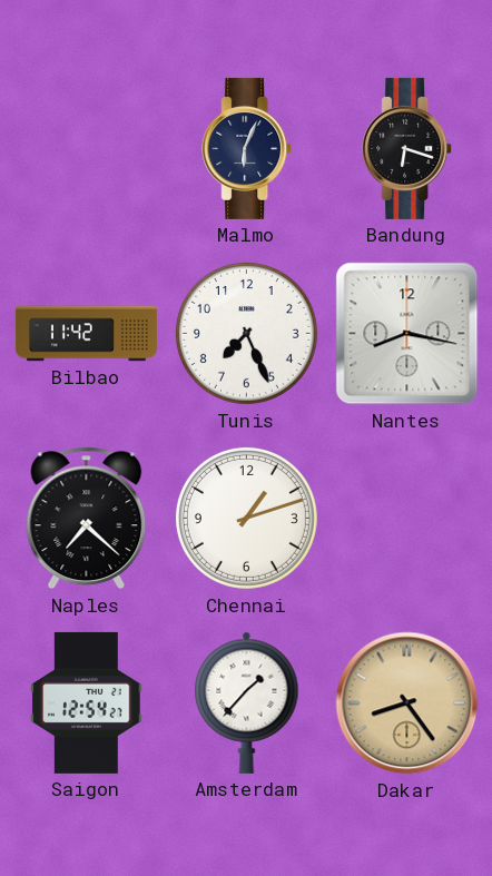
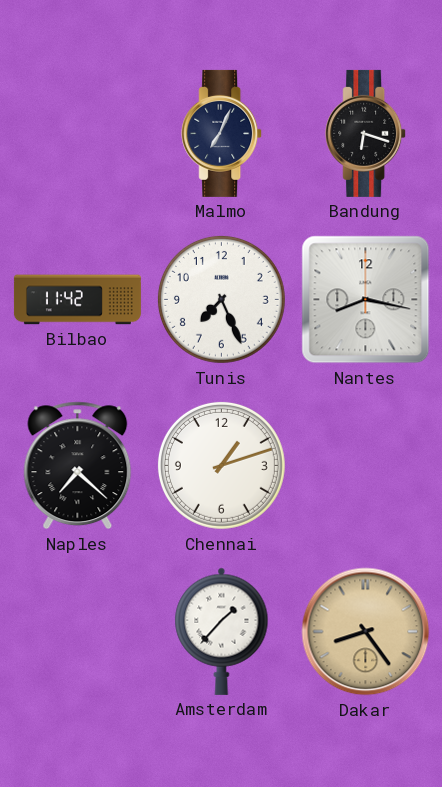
Malmo: 6:04 -> 7:04
Saigon: 12:54 -> none
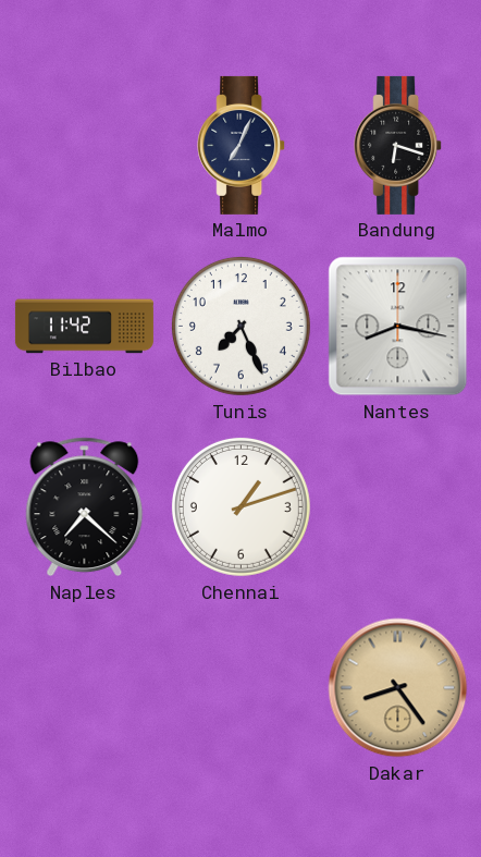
Amsterdam: 1:37 -> none
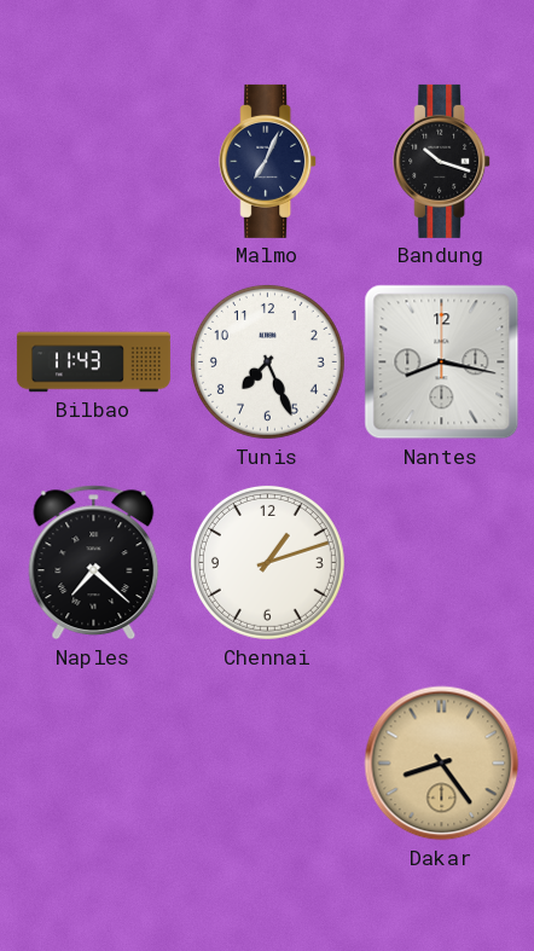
Bandung: 6:18 -> 10:18
Bilbao: 11:42 -> 11:43
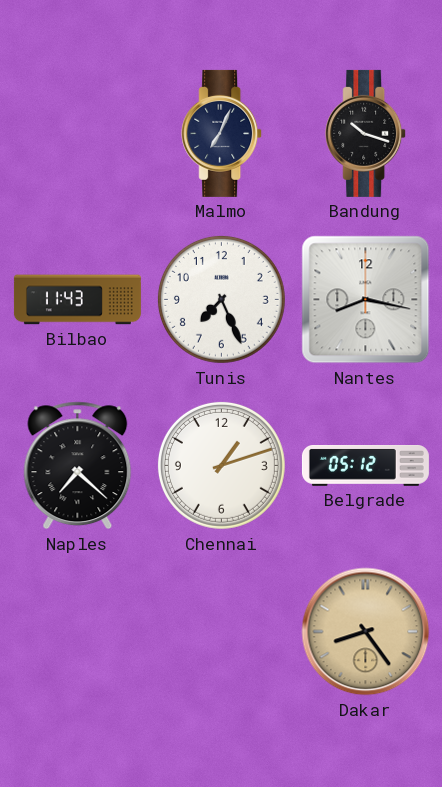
Belgrade: none -> 05:12
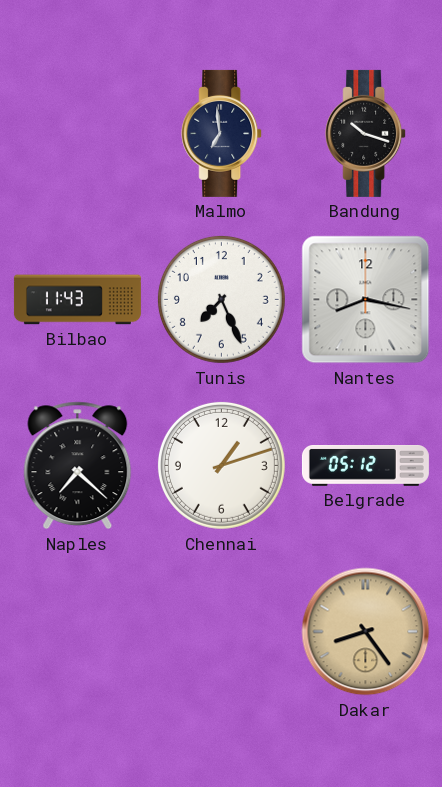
Malmo: 7:04 -> 6:59
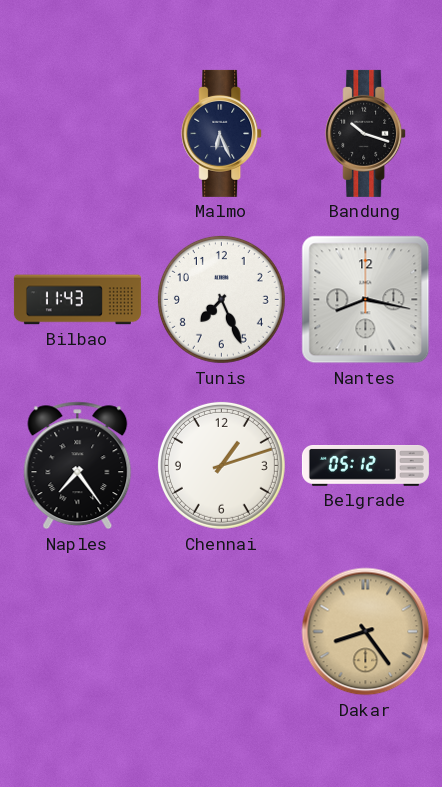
Malmo: 6:59 -> 6:26
Naples: 7:22 -> 7:24
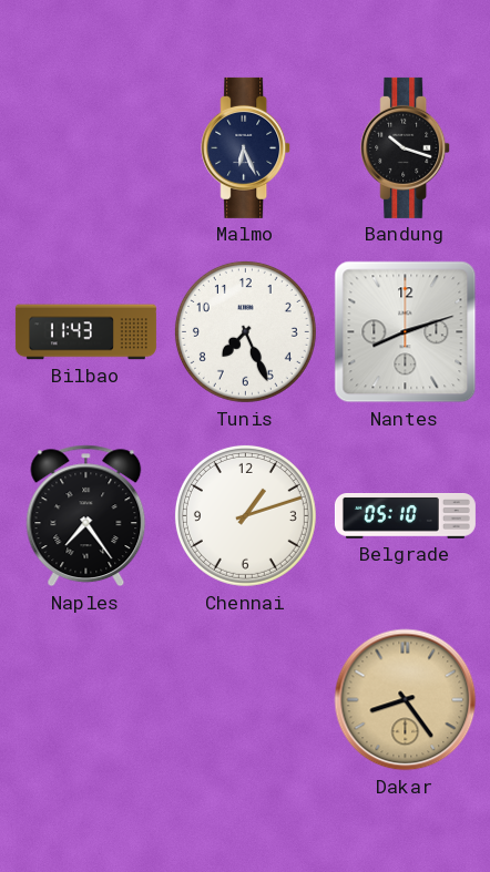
Nantes: 8:17 -> 8:12
Belgrade: 05:12 -> 05:10
